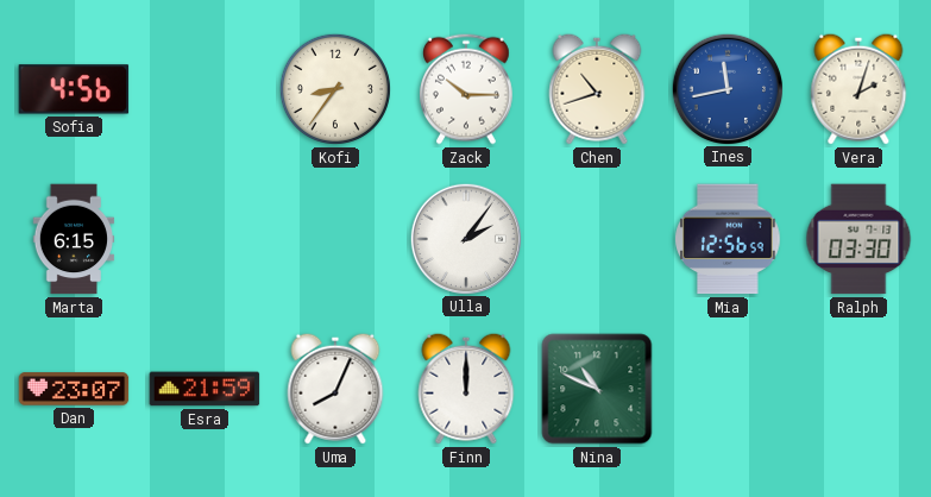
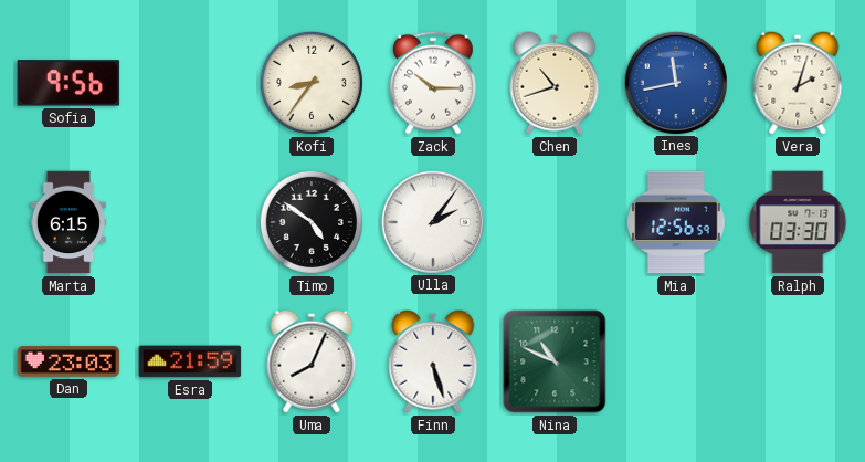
Sofia: 4:56 -> 9:56
Timo: none -> 4:51
Dan: 23:07 -> 23:03
Finn: 12:00 -> 5:27
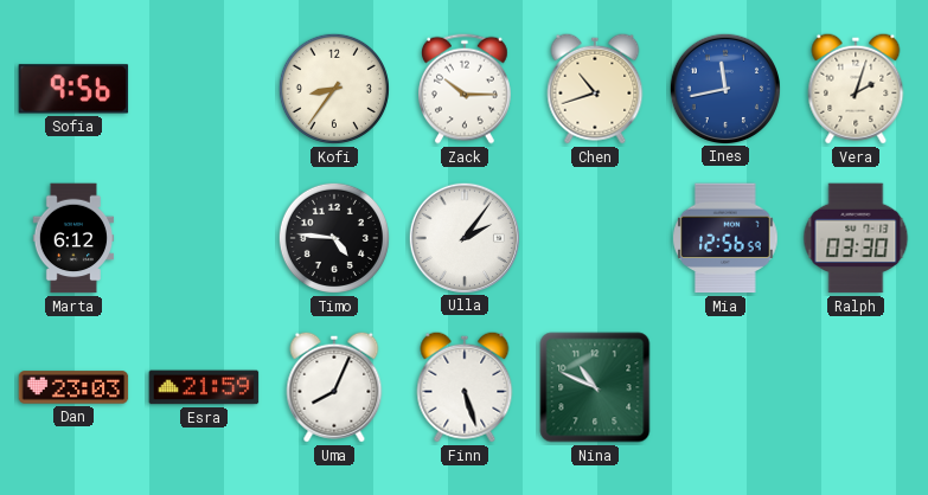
Marta: 6:15 -> 6:12
Timo: 4:51 -> 4:46
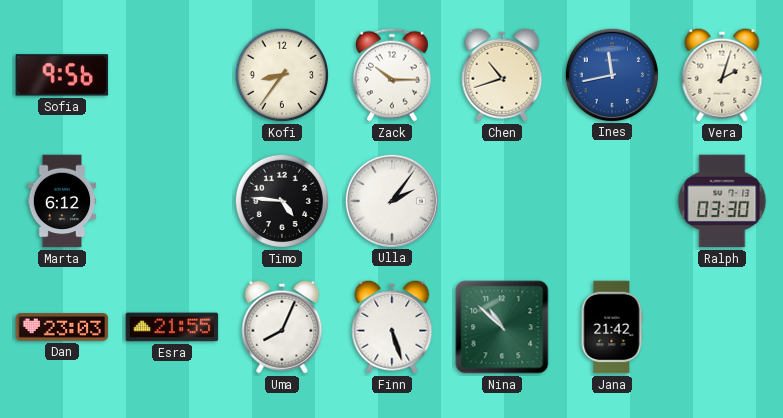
Mia: 12:56 -> none
Esra: 21:59 -> 21:55
Nina: 10:49 -> 10:52
Jana: none -> 21:42
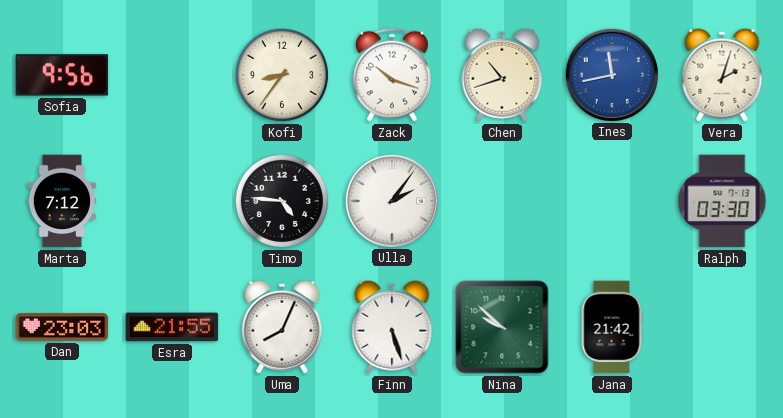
Zack: 10:15 -> 10:18
Marta: 6:12 -> 7:12
Nina: 10:52 -> 9:52
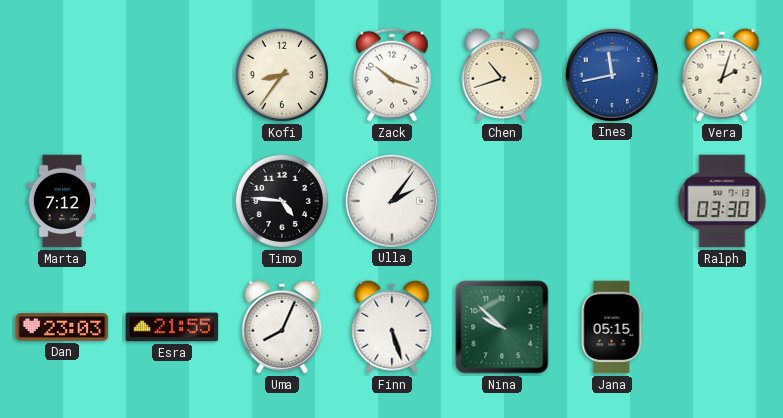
Sofia: 9:56 -> none
Jana: 21:42 -> 05:15
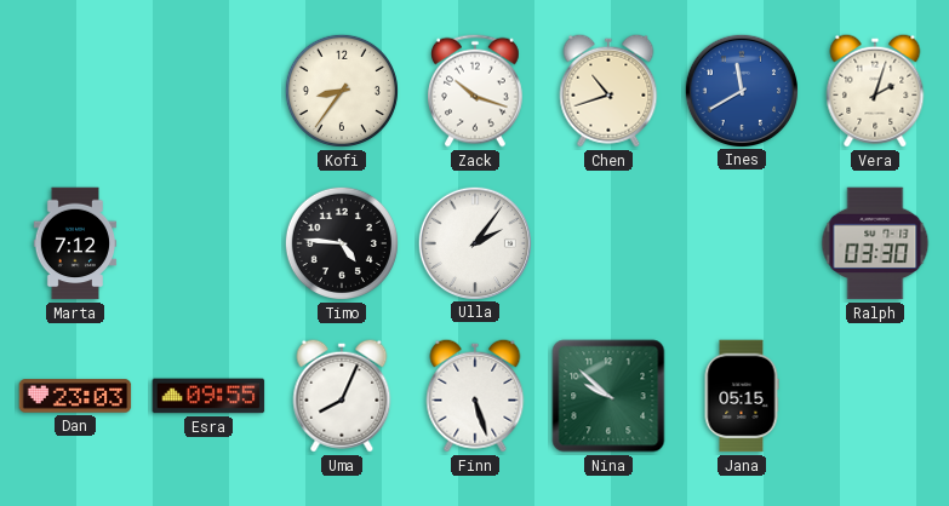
Ines: 11:43 -> 11:40
Esra: 21:55 -> 09:55
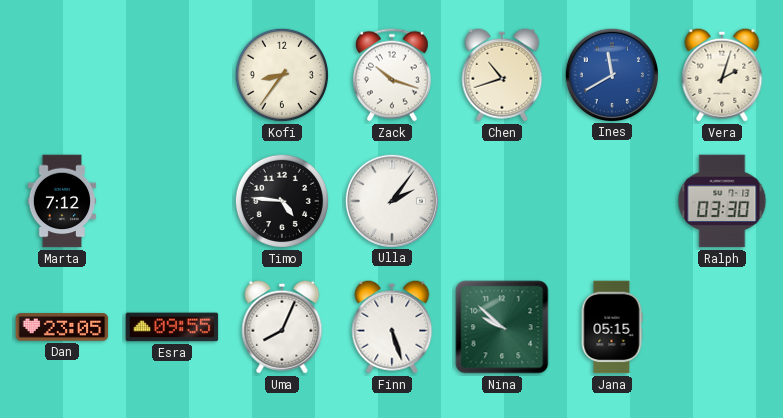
Dan: 23:03 -> 23:05
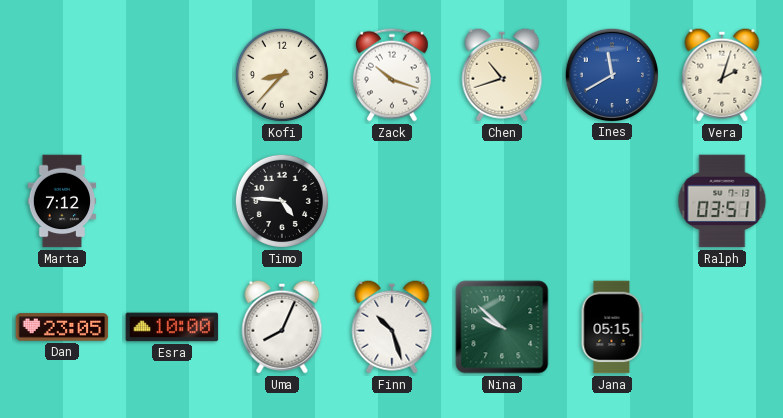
Kofi: 8:36 -> 8:37
Ulla: 2:06 -> none
Ralph: 03:30 -> 03:51
Esra: 09:55 -> 10:00
Finn: 5:27 -> 10:27
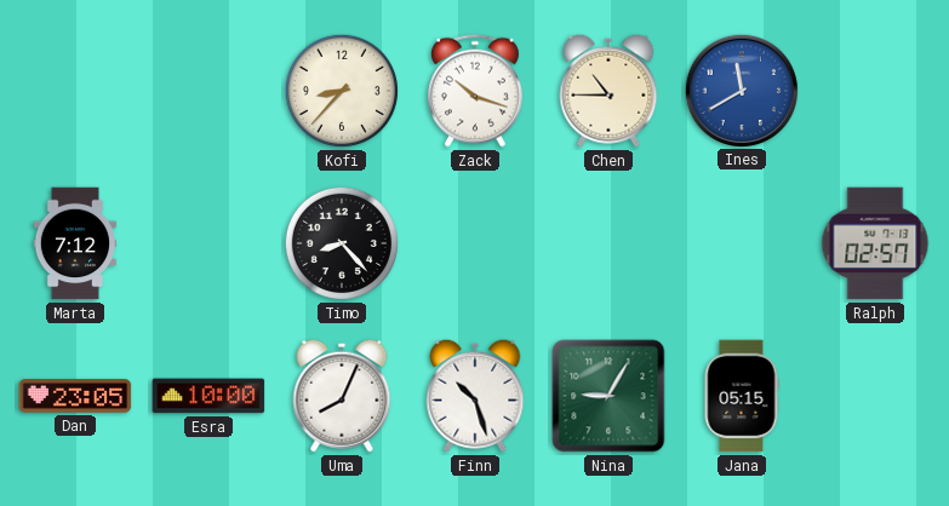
Chen: 10:42 -> 10:45
Vera: 2:03 -> none
Timo: 4:46 -> 8:23
Ralph: 03:51 -> 02:57
Nina: 9:52 -> 9:05
